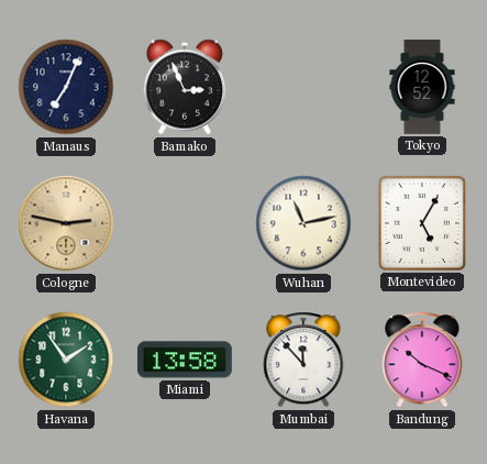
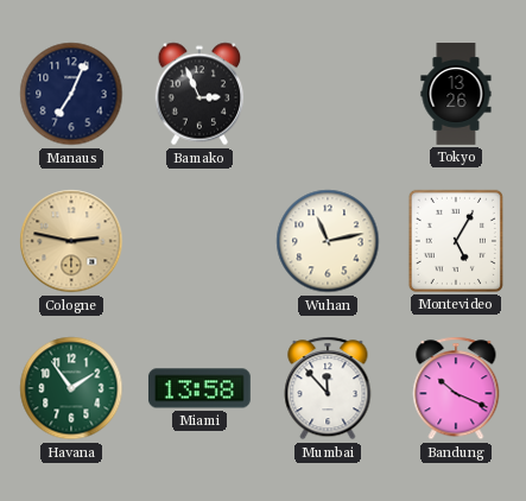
Tokyo: 12:52 -> 13:26
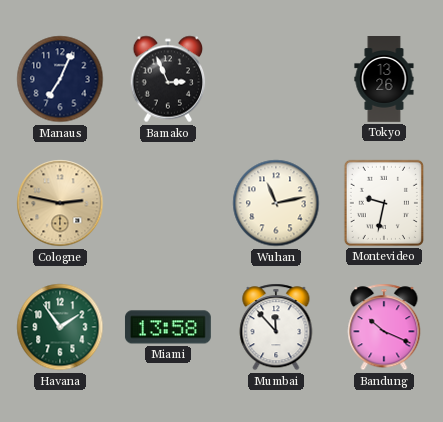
Montevideo: 5:05 -> 9:32
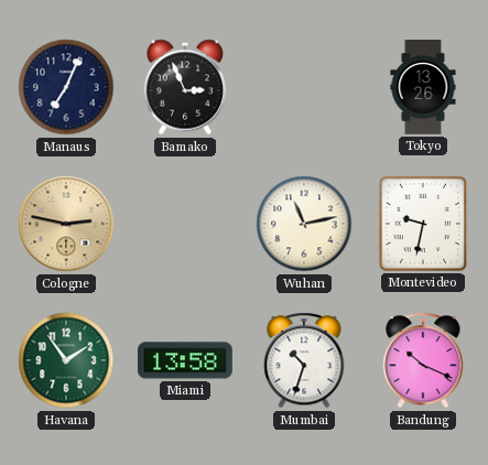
Mumbai: 11:53 -> 10:33
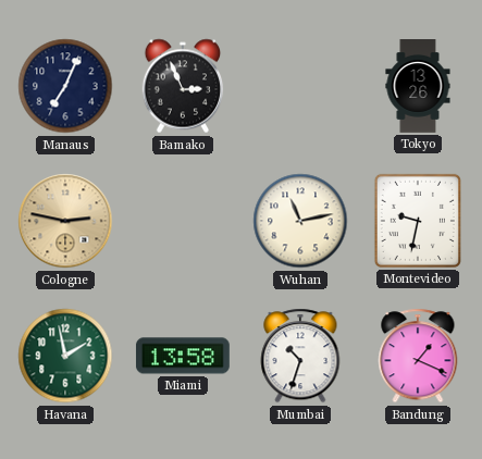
Havana: 1:54 -> 1:58
Bandung: 10:19 -> 1:19
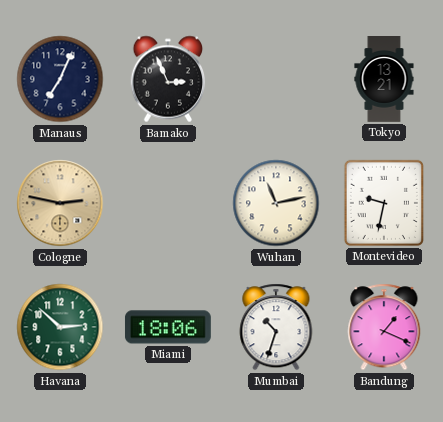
Tokyo: 13:26 -> 13:21
Havana: 1:58 -> 2:52
Miami: 13:58 -> 18:06
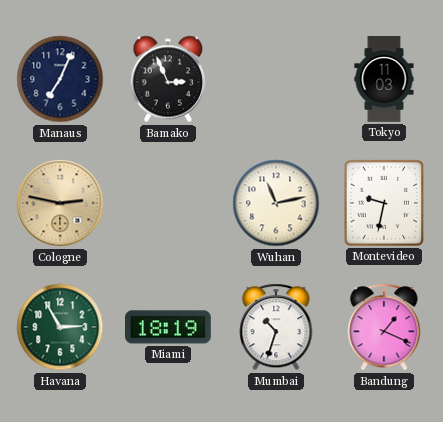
Tokyo: 13:21 -> 11:03
Havana: 2:52 -> 2:55
Miami: 18:06 -> 18:19
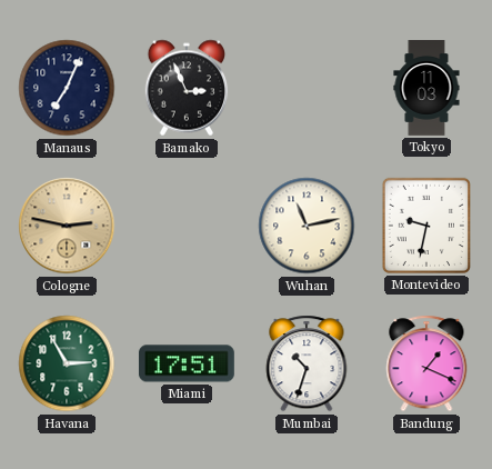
Miami: 18:19 -> 17:51
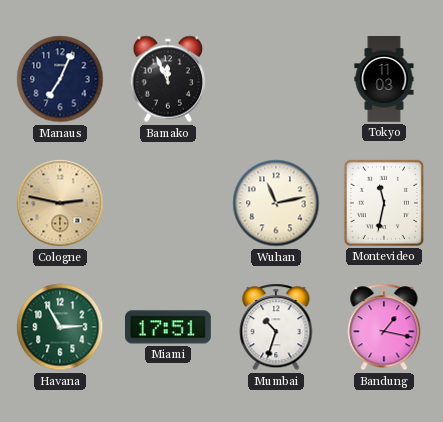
Bamako: 2:56 -> 11:56
Montevideo: 9:32 -> 11:32
Bandung: 1:19 -> 1:17
